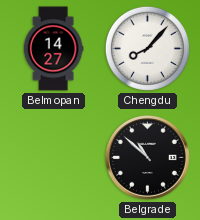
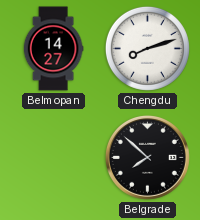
Chengdu: 8:07 -> 8:12
Belgrade: 10:52 -> 7:52
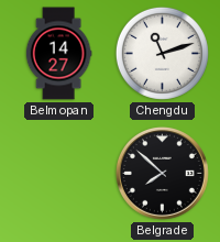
Chengdu: 8:12 -> 11:12
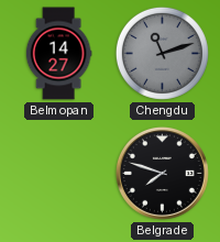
Chengdu dial: white -> grey
Belgrade: 7:52 -> 7:48
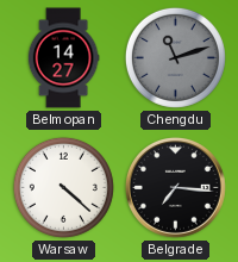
Warsaw: none -> 4:22
Belgrade: 7:48 -> 7:16
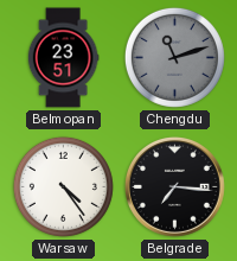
Belmopan: 14:27 -> 23:51
Warsaw: 4:22 -> 4:24
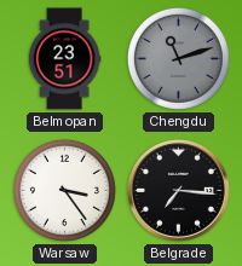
Warsaw: 4:24 -> 3:24
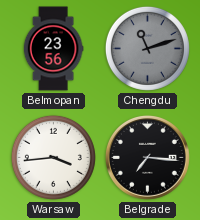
Belmopan: 23:51 -> 23:56
Warsaw: 3:24 -> 3:44
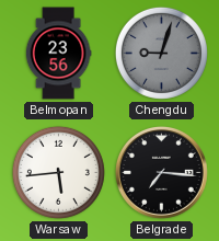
Chengdu: 11:12 -> 9:03
Warsaw: 3:44 -> 5:44
